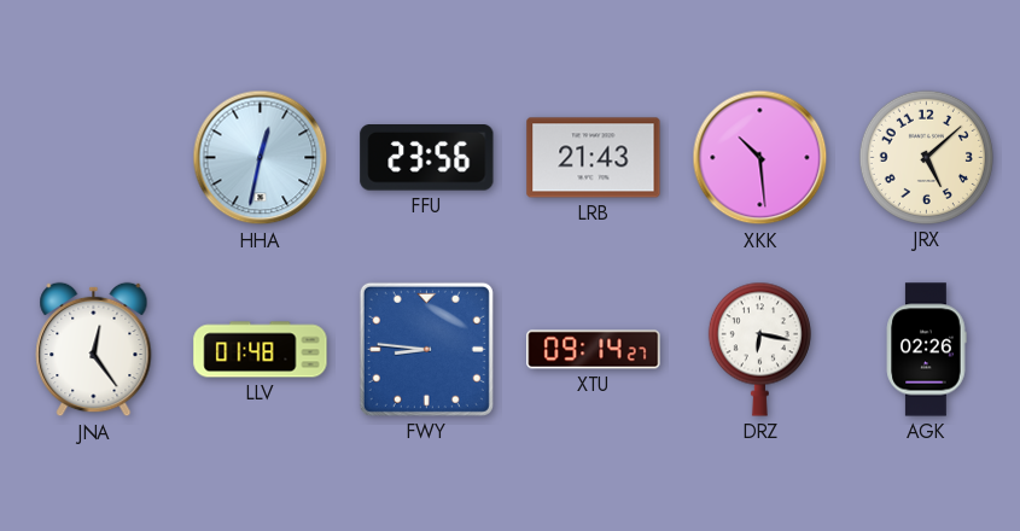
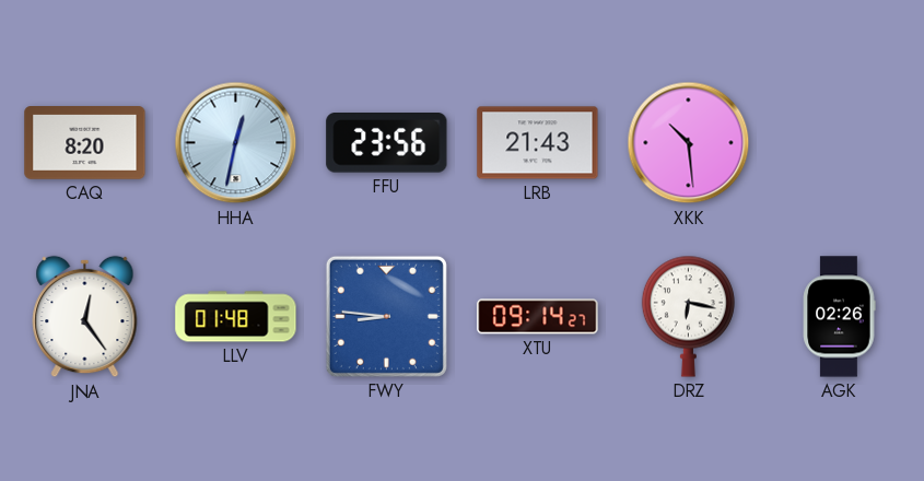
CAQ: none -> 8:20
JRX: 5:08 -> none
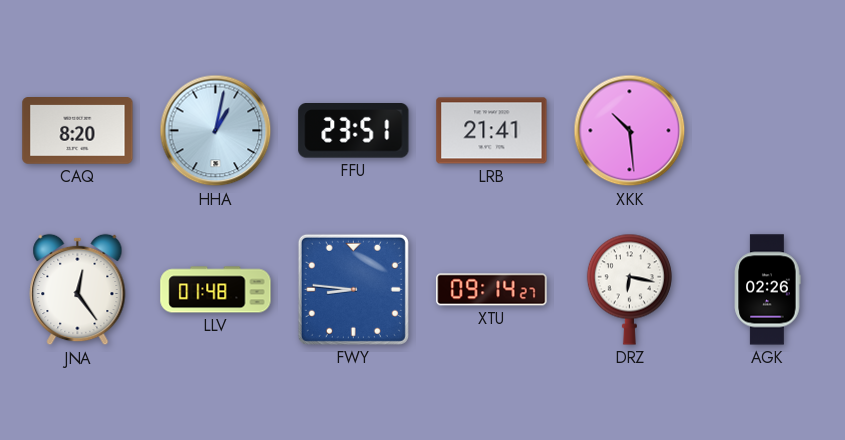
HHA: 12:32 -> 1:02
FFU: 23:56 -> 23:51
LRB: 21:43 -> 21:41
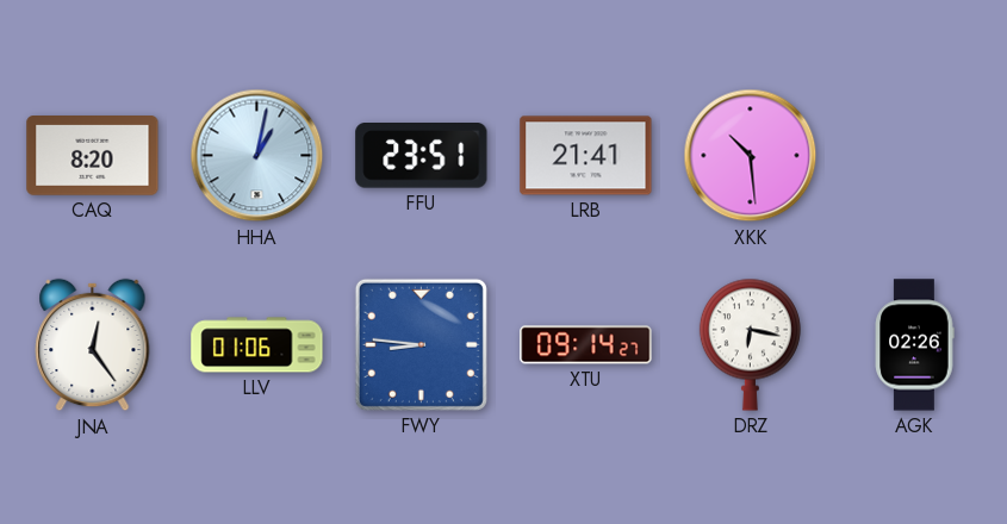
LLV: 01:48 -> 01:06
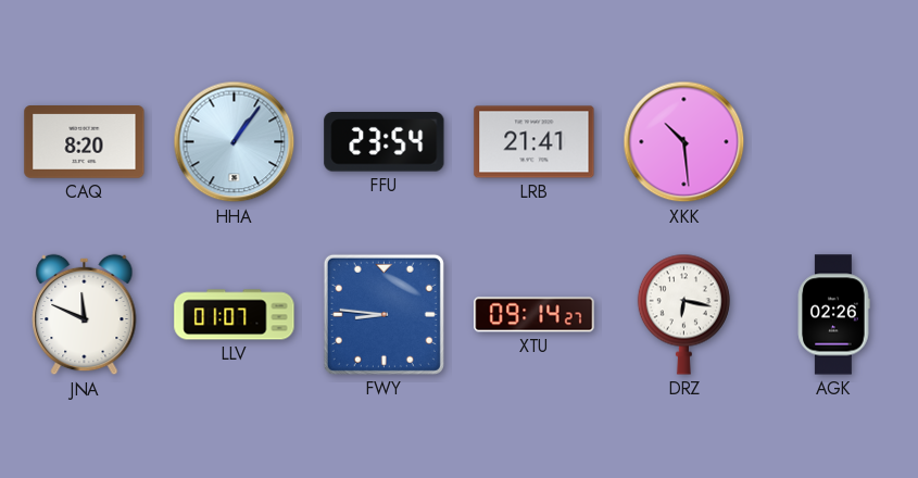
HHA: 1:02 -> 1:06
FFU: 23:51 -> 23:54
JNA: 12:24 -> 11:49
LLV: 01:06 -> 01:07
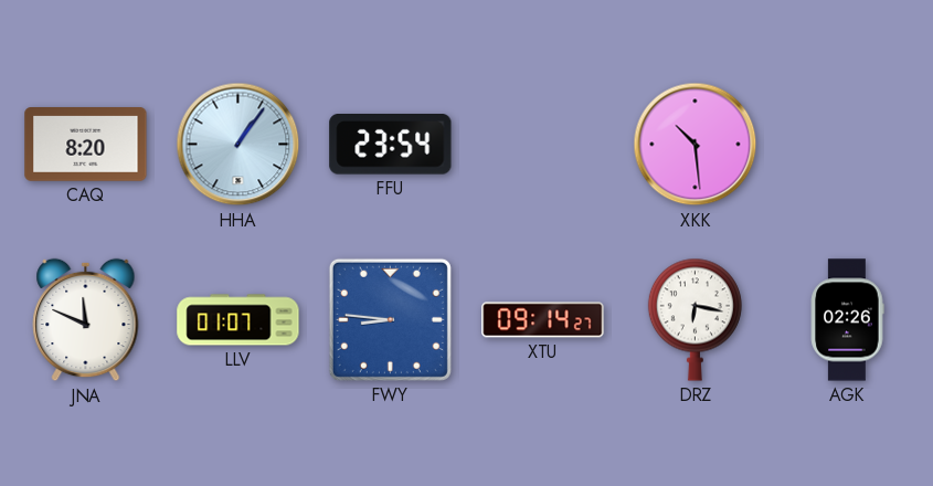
LRB: 21:41 -> none
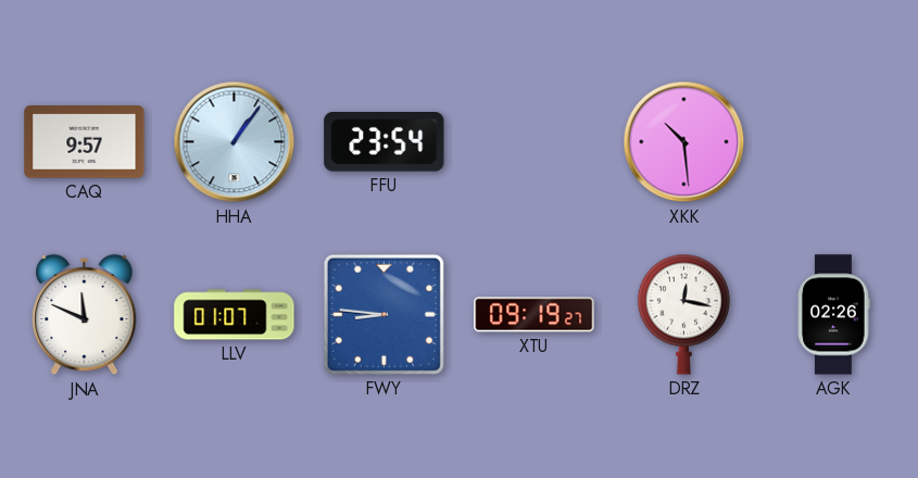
CAQ: 8:20 -> 9:57
XTU: 09:14 -> 09:19
DRZ: 6:17 -> 12:17
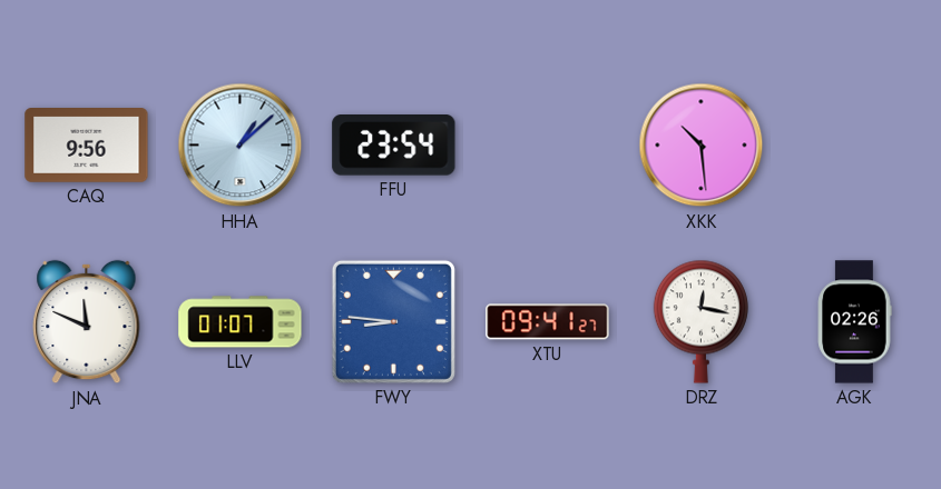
CAQ: 9:57 -> 9:56
HHA: 1:06 -> 1:08
XTU: 09:19 -> 09:41
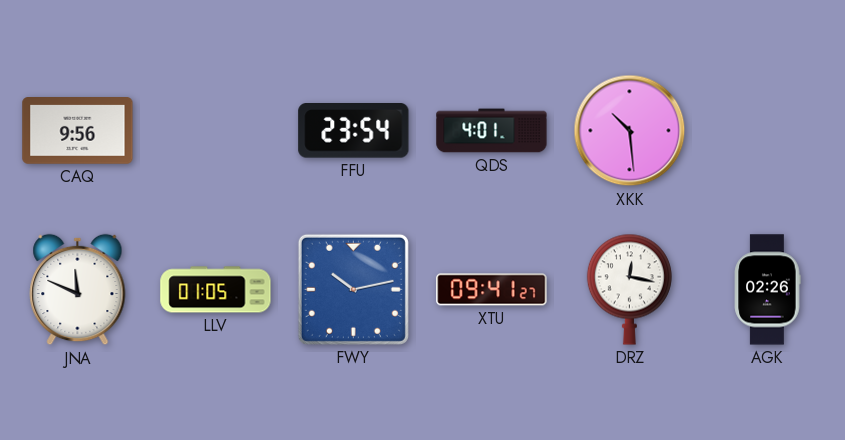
HHA: 1:08 -> none
QDS: none -> 4:01
LLV: 01:07 -> 01:05
FWY: 8:46 -> 10:13
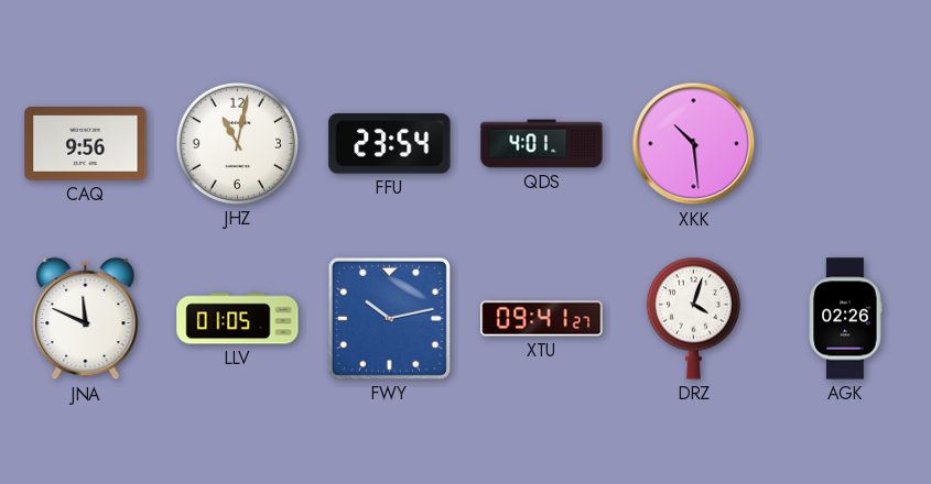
JHZ: none -> 11:02
DRZ: 12:17 -> 4:03
